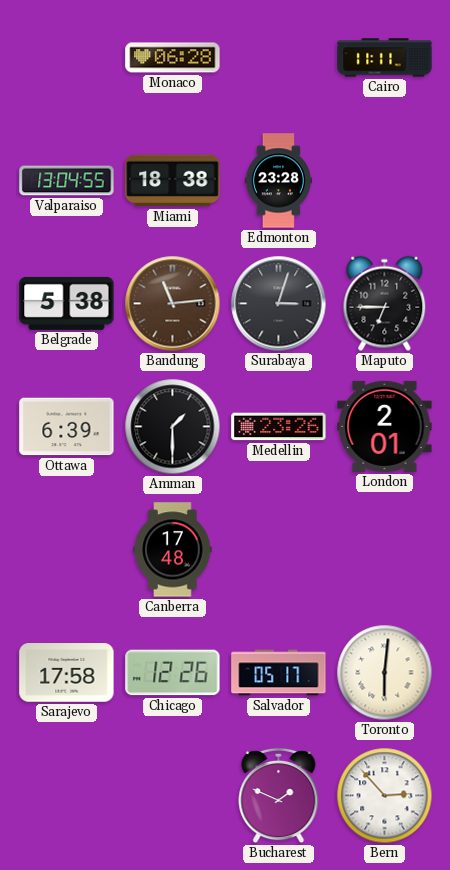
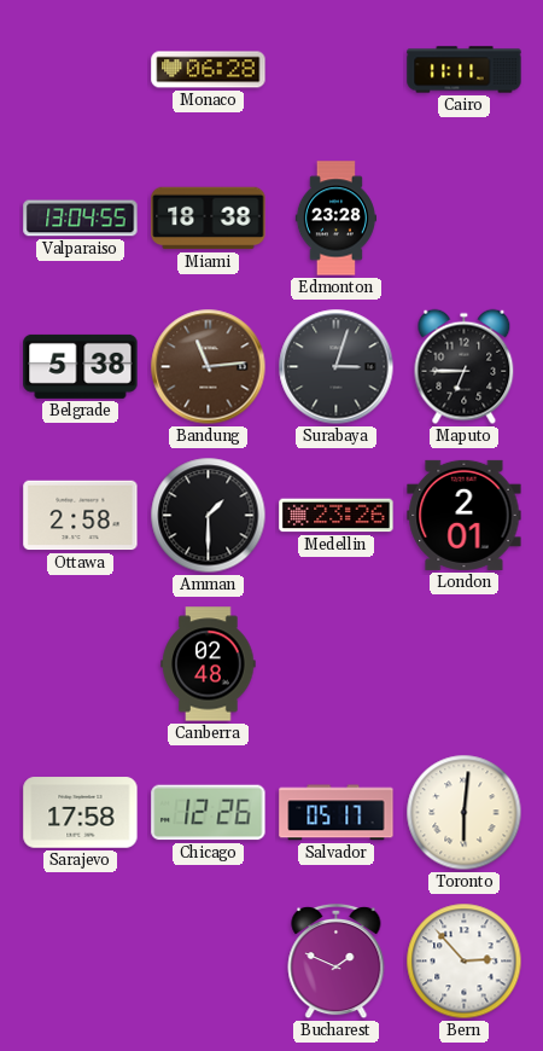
Ottawa: 6:39 -> 2:58
Canberra: 17:48 -> 02:48
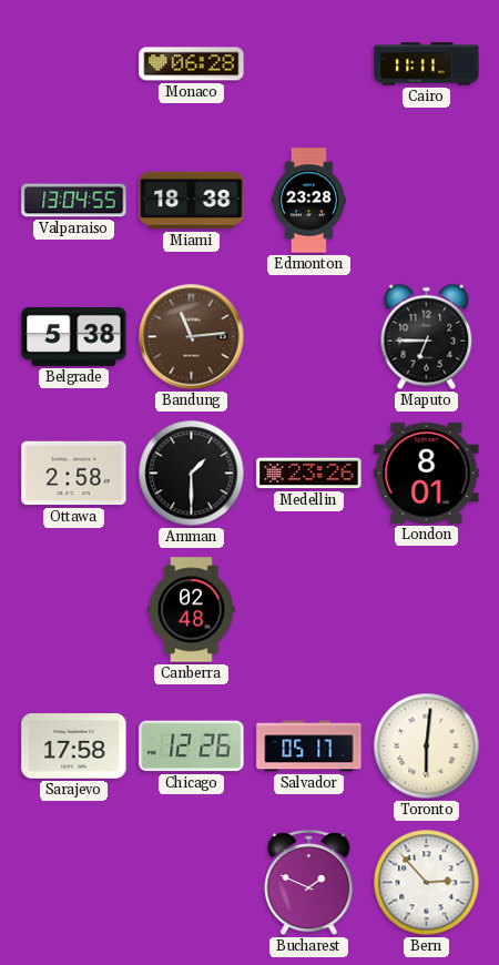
Surabaya: 3:03 -> none
London: 2:01 -> 8:01
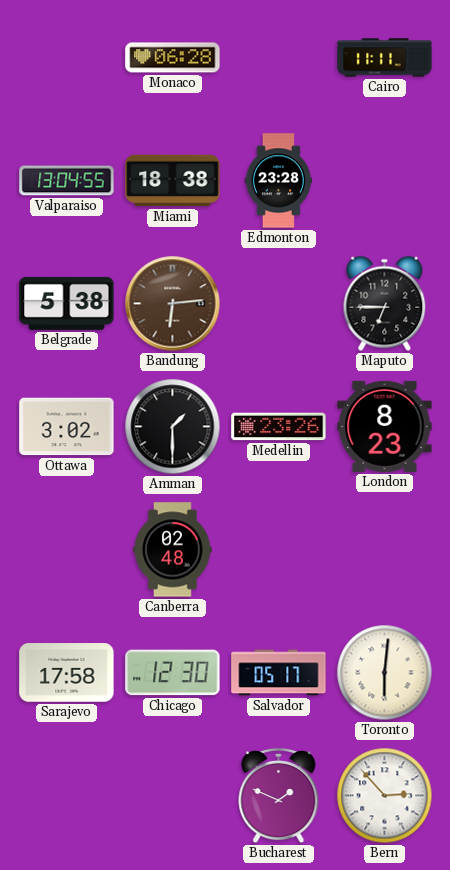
Bandung: 11:14 -> 6:14
Ottawa: 2:58 -> 3:02
London: 8:01 -> 8:23
Chicago: 12:26 -> 12:30
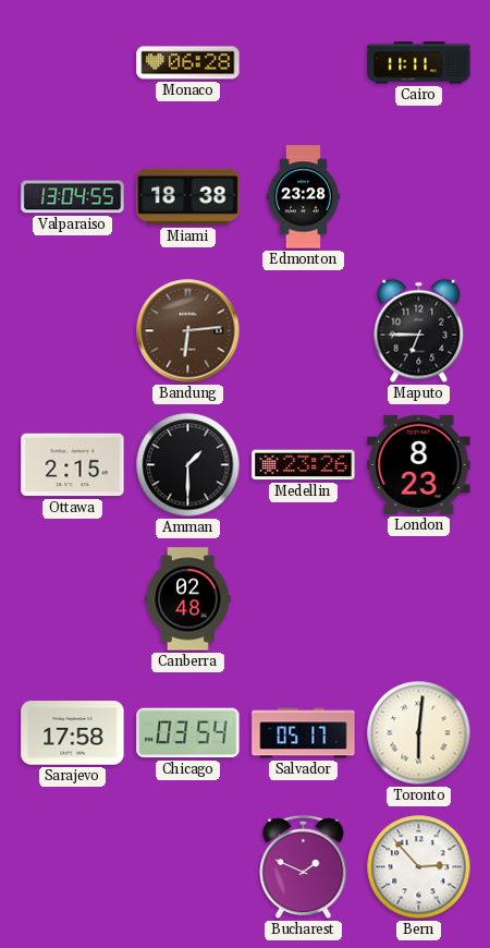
Belgrade: 5:38 -> none
Ottawa: 3:02 -> 2:15
Chicago: 12:30 -> 03:54
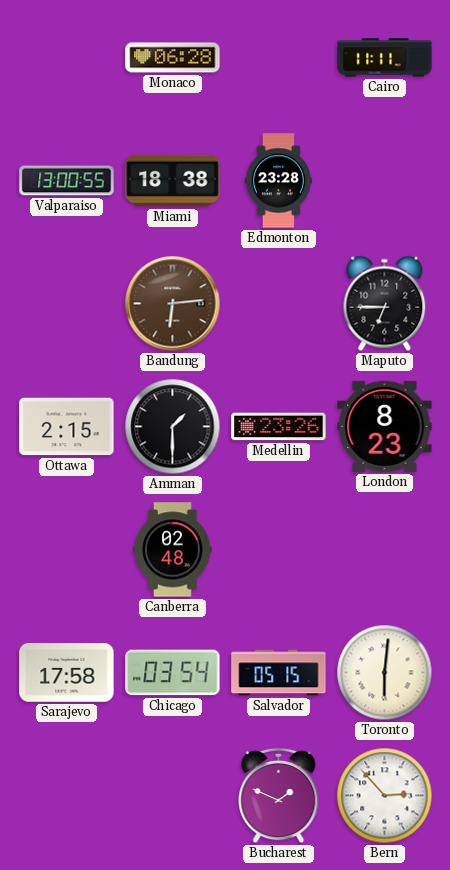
Valparaiso: 13:04 -> 13:00
Salvador: 05:17 -> 05:15
